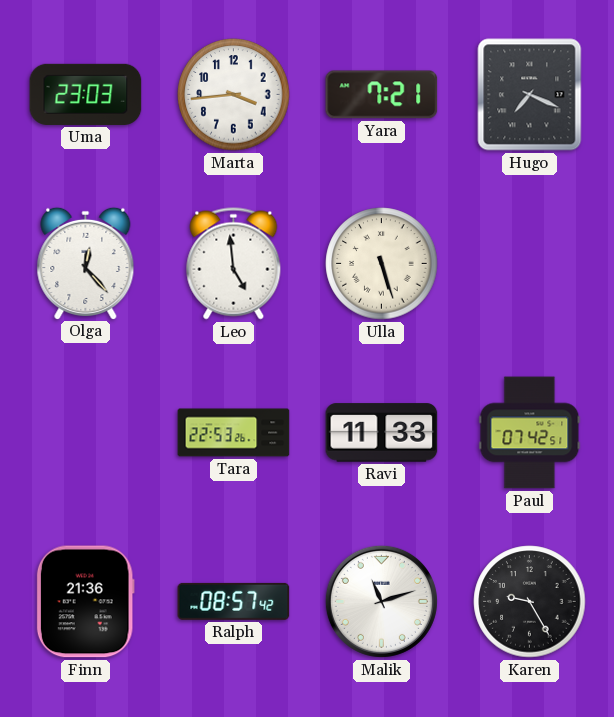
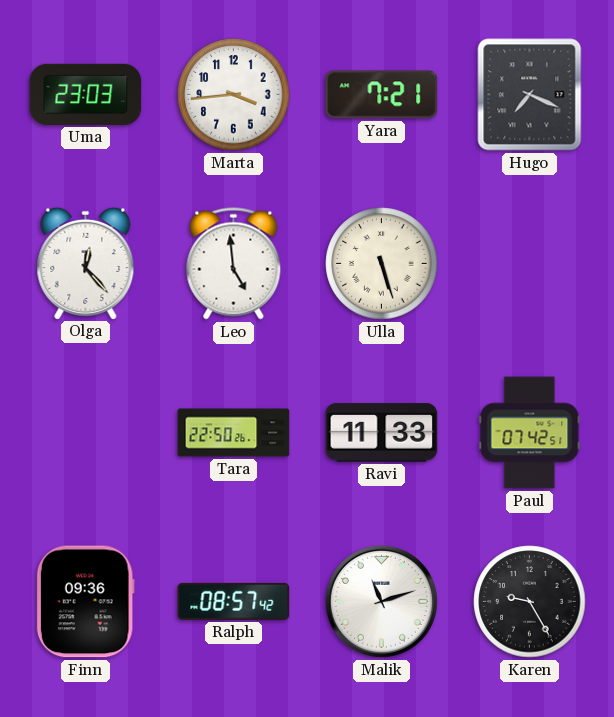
Tara: 22:53 -> 22:50
Finn: 21:36 -> 09:36
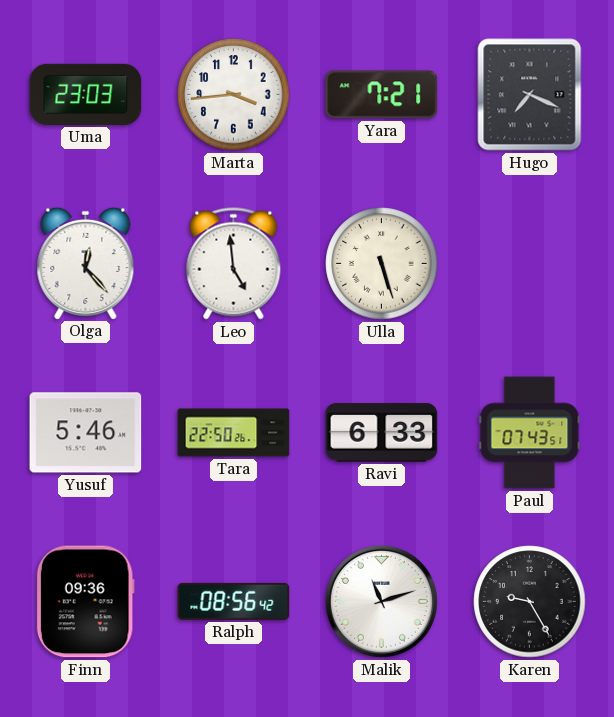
Yusuf: none -> 5:46
Ravi: 11:33 -> 6:33
Paul: 07:42 -> 07:43
Ralph: 08:57 -> 08:56
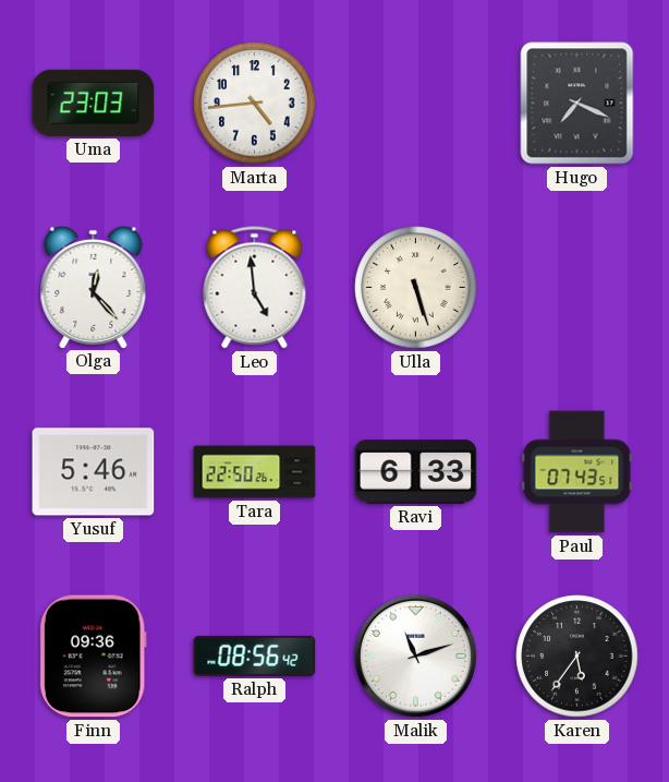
Marta: 3:44 -> 4:44
Yara: 7:21 -> none
Karen: 9:25 -> 5:36
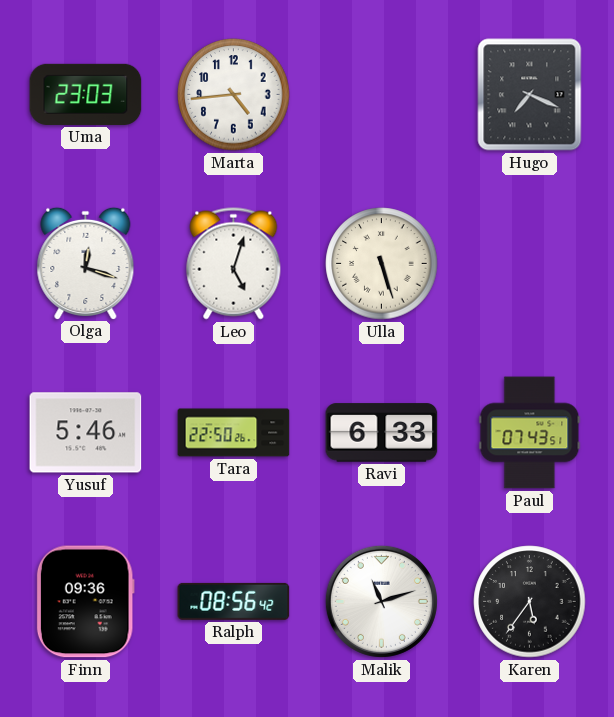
Olga: 12:23 -> 12:18
Leo: 4:59 -> 5:03
